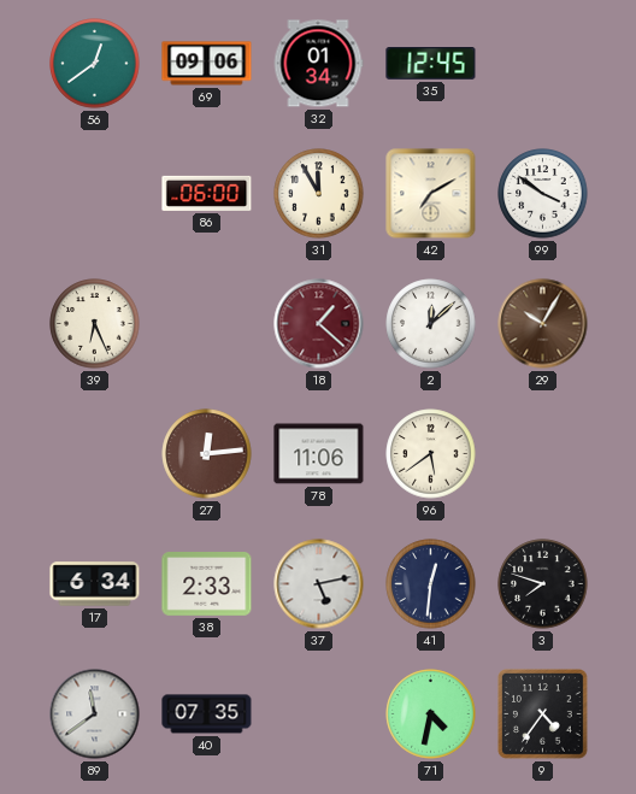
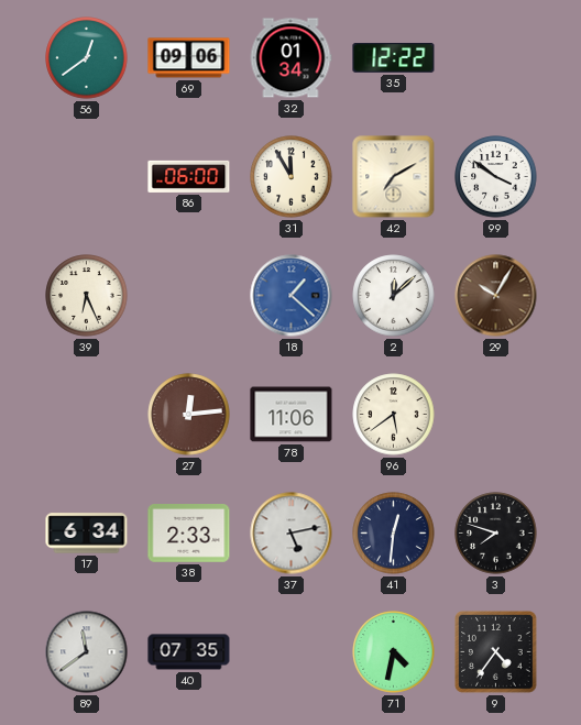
35: 12:45 -> 12:22
18 dial: burgundy -> blue
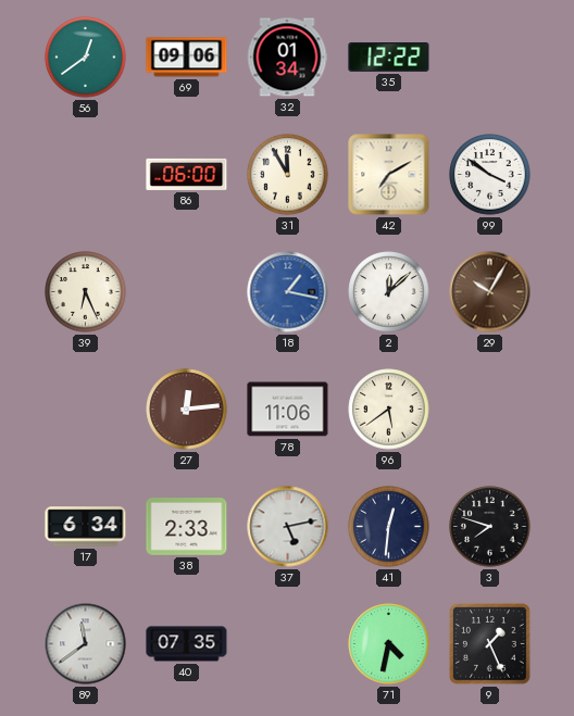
18: 1:22 -> 1:17
9: 4:36 -> 1:26
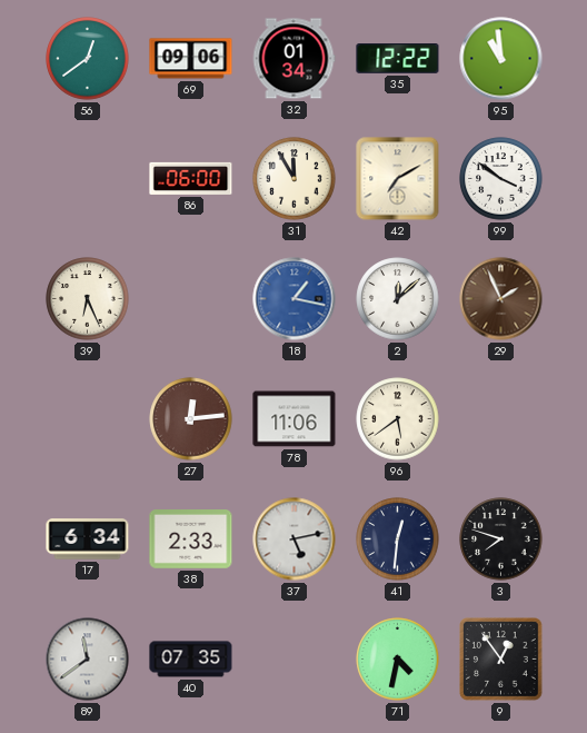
95: none -> 10:59
29: 10:05 -> 1:56
9: 1:26 -> 12:54
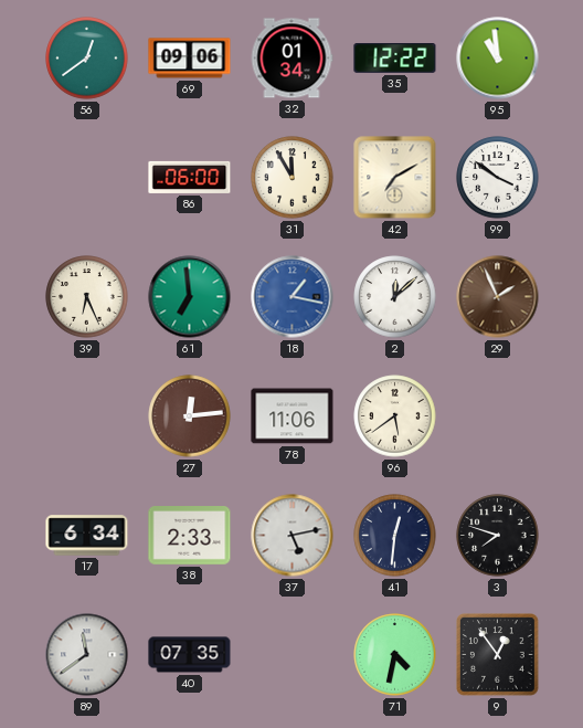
61: none -> 6:59
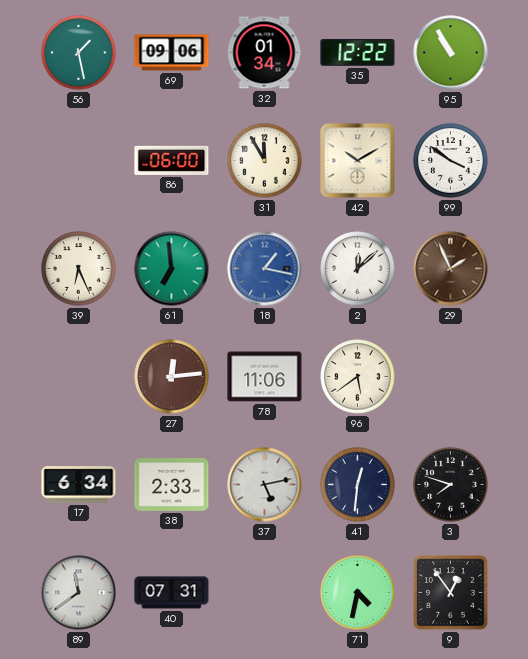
56: 12:39 -> 1:28
95: 10:59 -> 10:55
42: 7:10 -> 10:10
40: 07:35 -> 07:31
